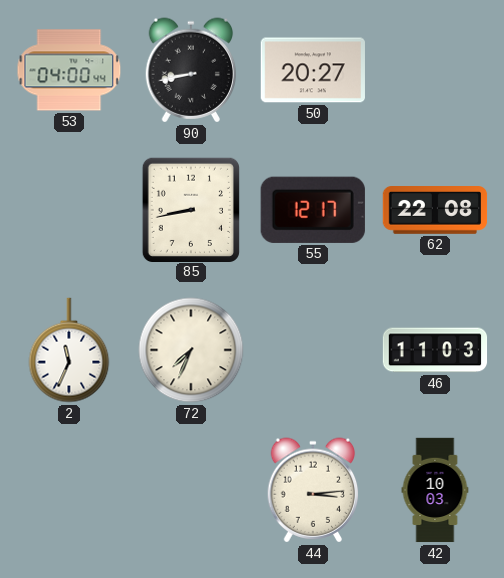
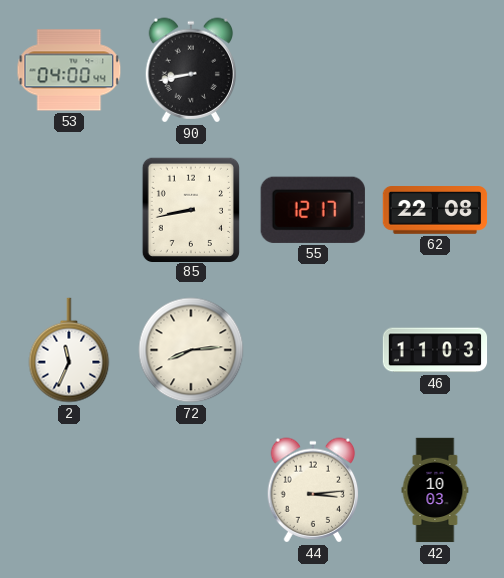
50: 20:27 -> none
72: 7:34 -> 8:14
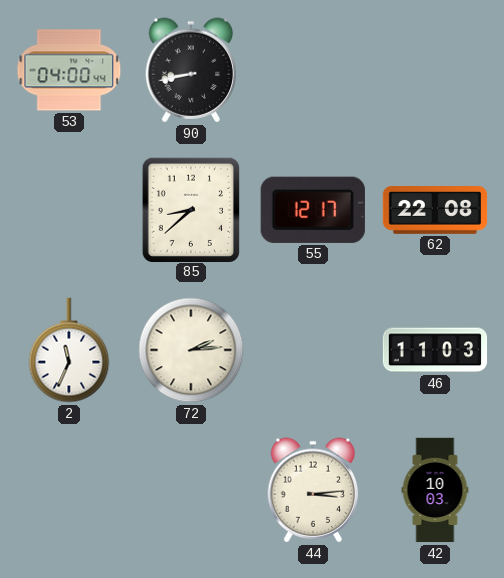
85: 8:43 -> 8:38
72: 8:14 -> 2:14
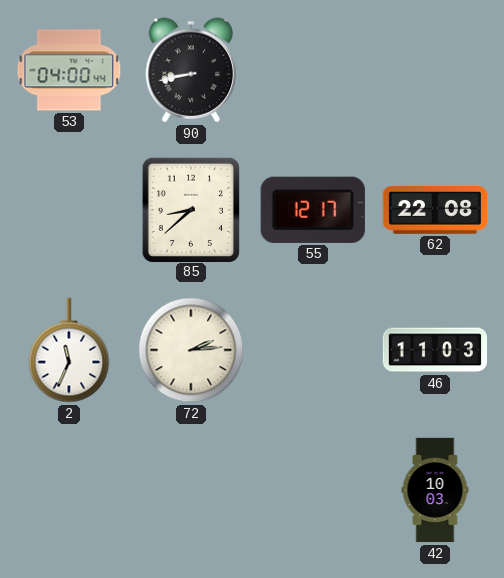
44: 3:14 -> none
